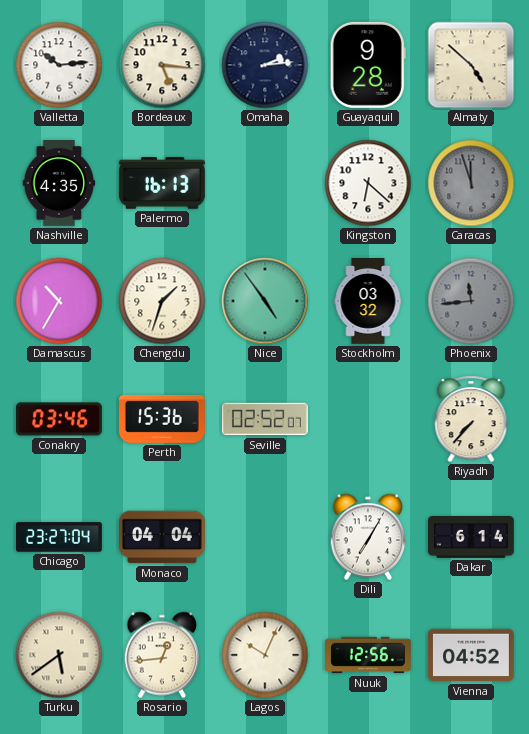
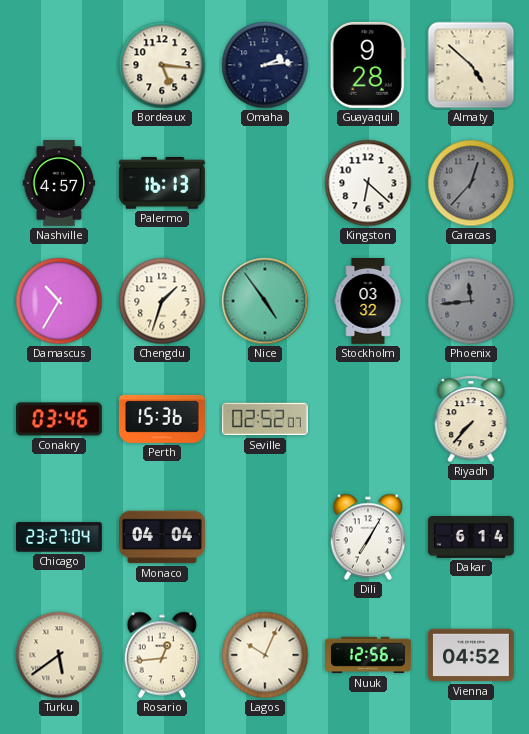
Valletta: 10:14 -> none
Nashville: 4:35 -> 4:57
Caracas: 11:57 -> 12:37
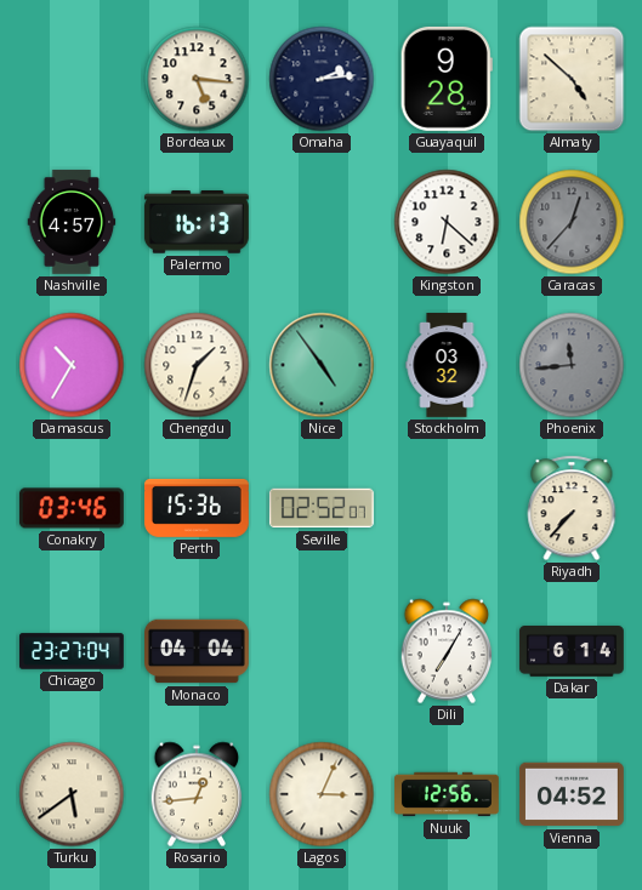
Lagos: 10:04 -> 3:04
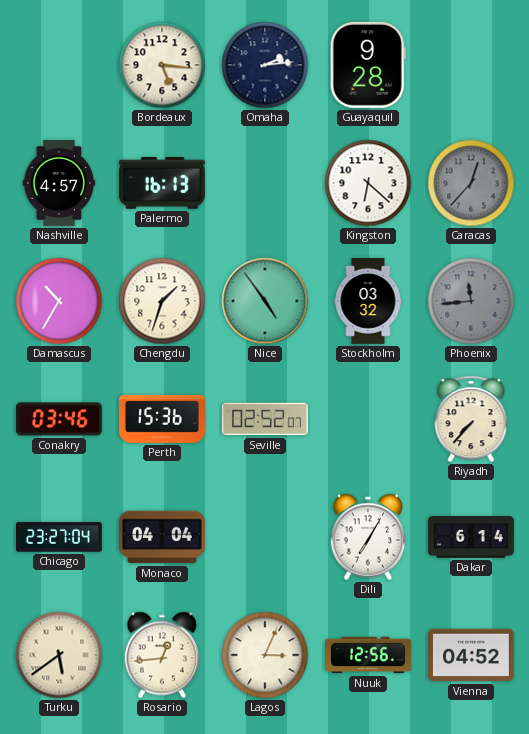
Almaty: 4:52 -> none
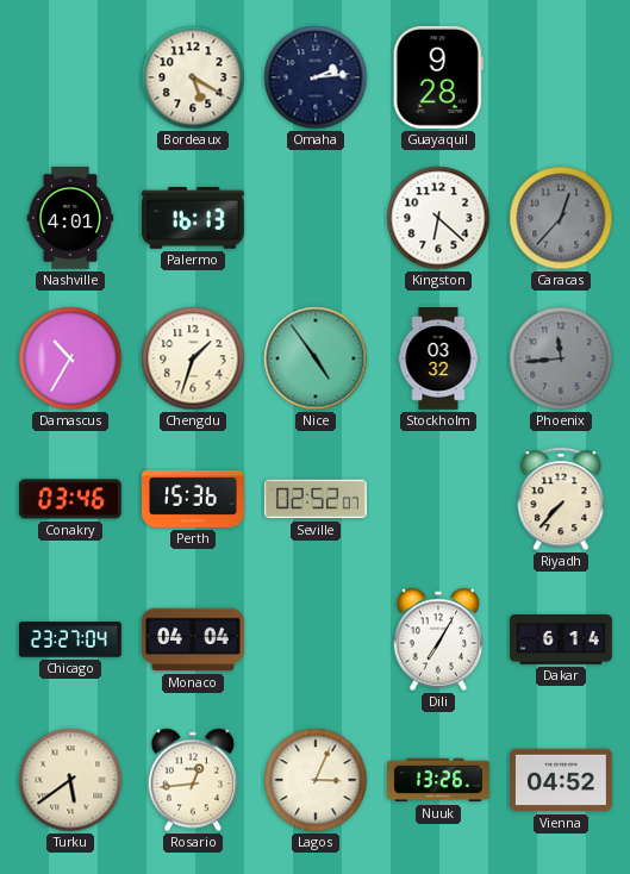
Bordeaux: 5:16 -> 5:20
Nashville: 4:57 -> 4:01
Nuuk: 12:56 -> 13:26
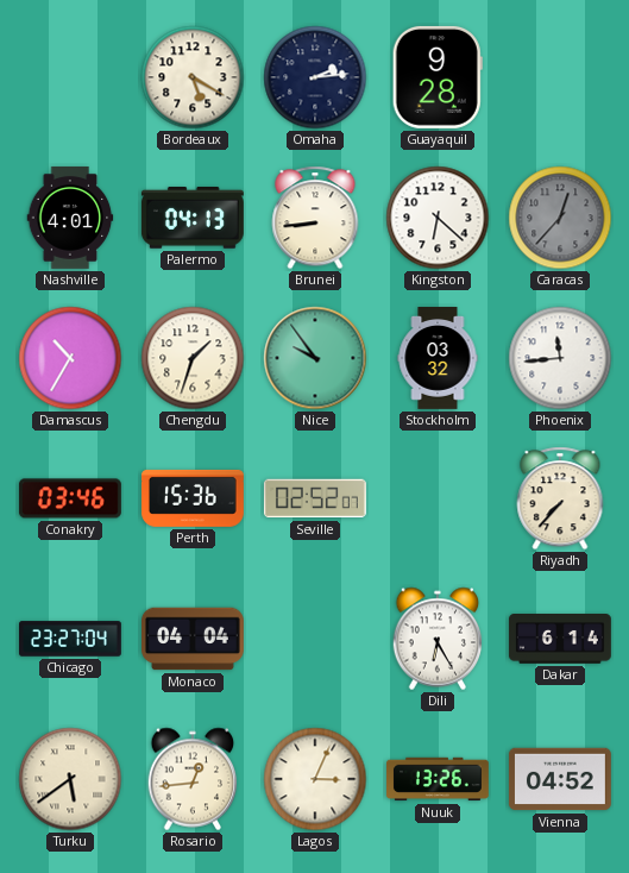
Palermo: 16:13 -> 04:13
Brunei: none -> 8:44
Nice: 4:54 -> 9:54
Phoenix dial: grey -> white
Dili: 7:05 -> 6:25
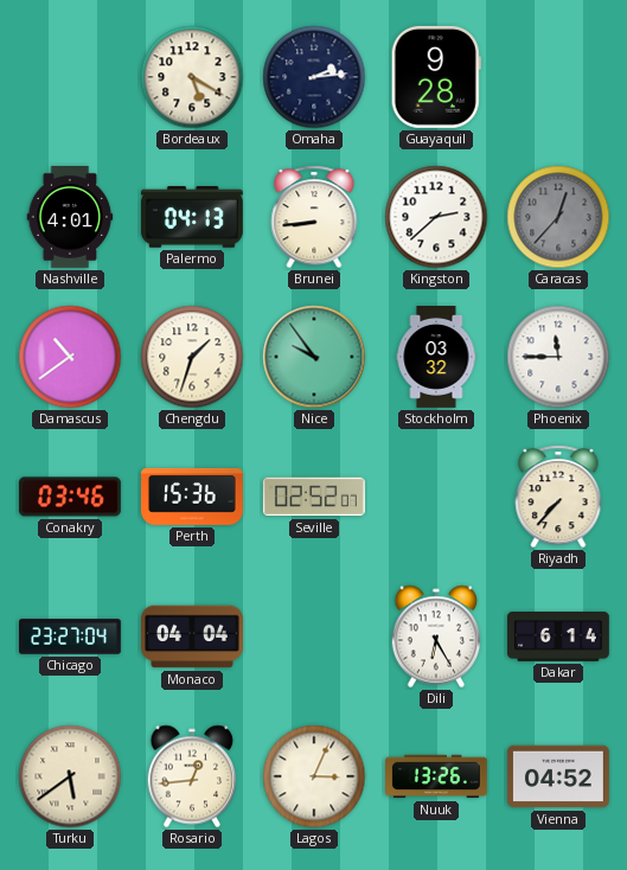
Kingston: 6:22 -> 2:38
Damascus: 10:35 -> 10:39
Phoenix: 11:44 -> 11:45
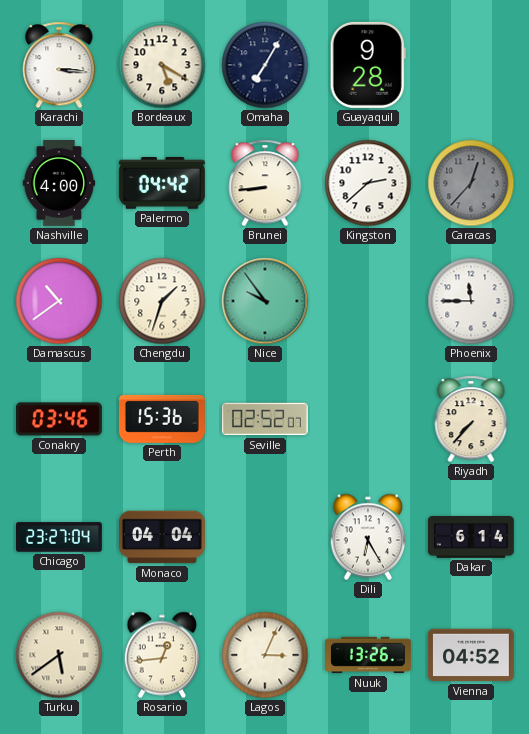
Karachi: none -> 3:16
Omaha: 2:14 -> 7:05
Nashville: 4:01 -> 4:00
Palermo: 04:13 -> 04:42
Stockholm: 03:32 -> none
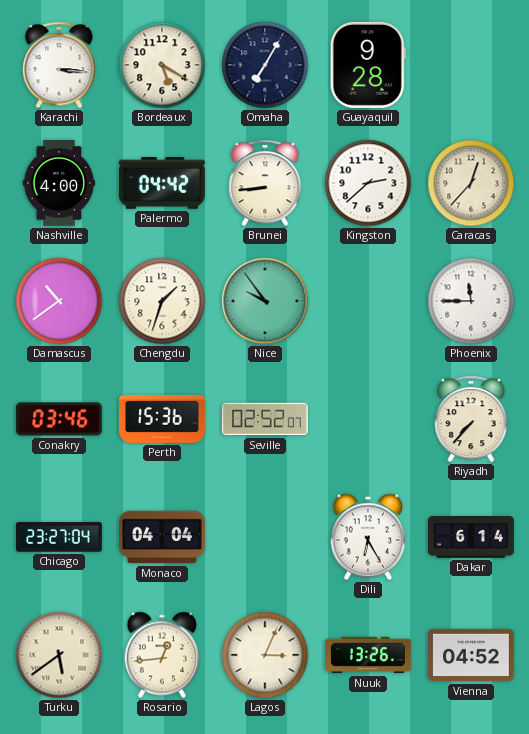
Caracas dial: grey -> cream
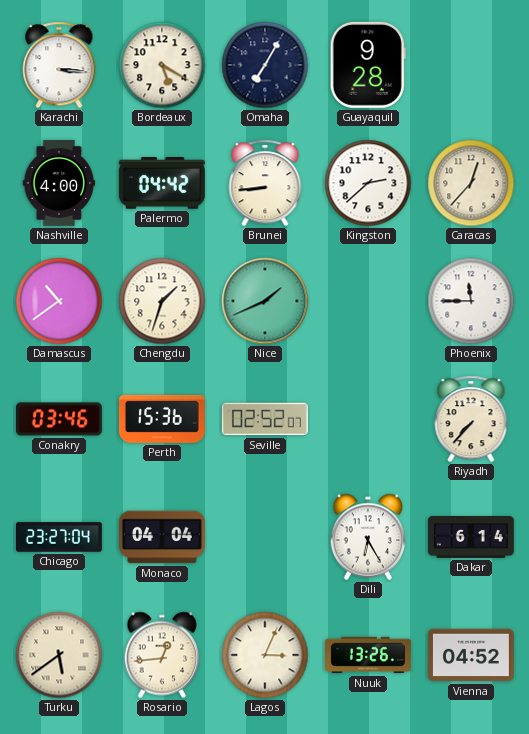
Nice: 9:54 -> 1:41
